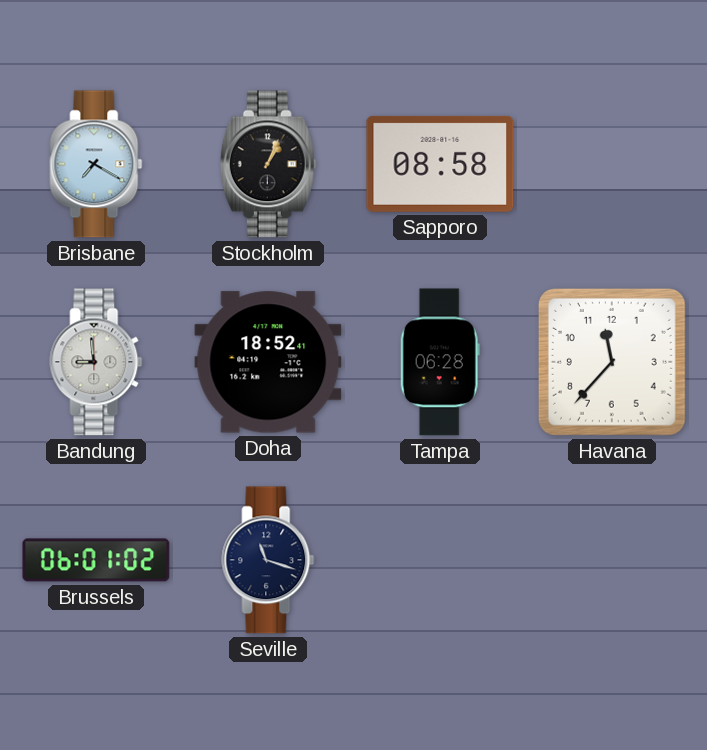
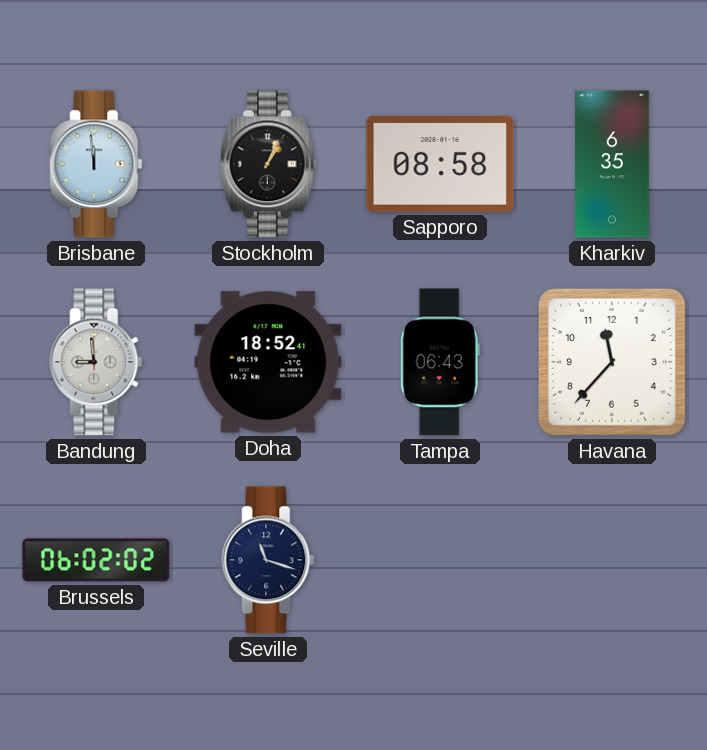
Brisbane: 7:20 -> 11:59
Kharkiv: none -> 6:35
Tampa: 06:28 -> 06:43
Brussels: 06:01 -> 06:02
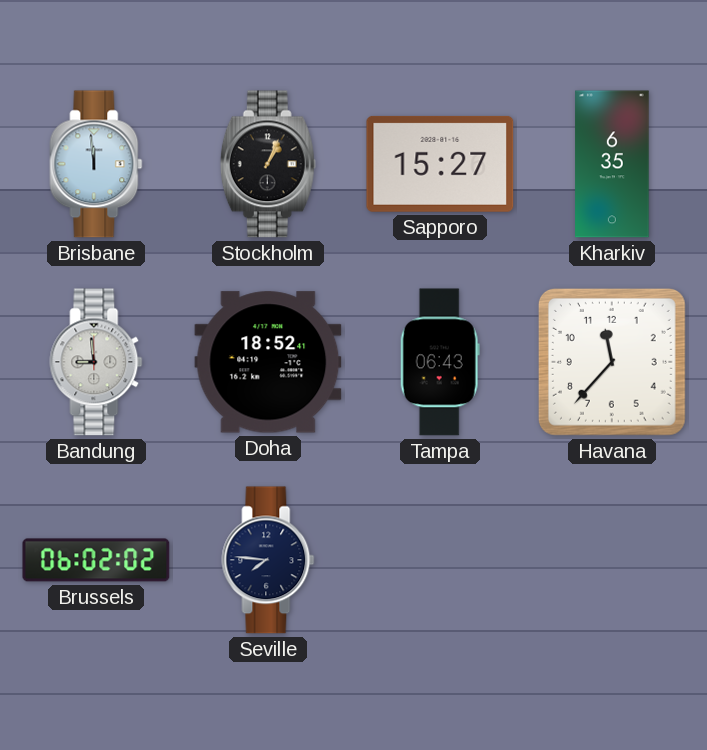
Sapporo: 08:58 -> 15:27
Seville: 11:18 -> 7:46
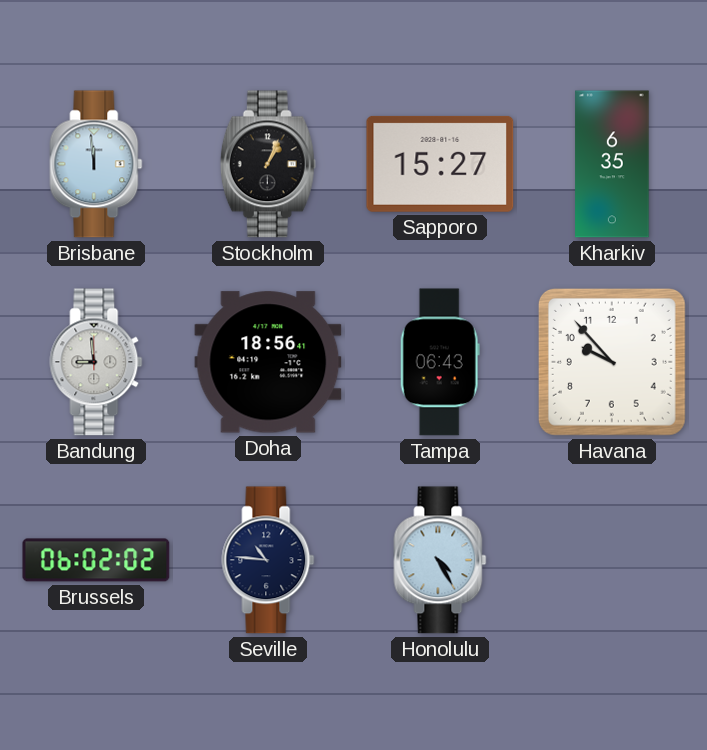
Doha: 18:52 -> 18:56
Havana: 11:37 -> 9:53
Seville: 7:46 -> 10:46
Honolulu: none -> 4:25
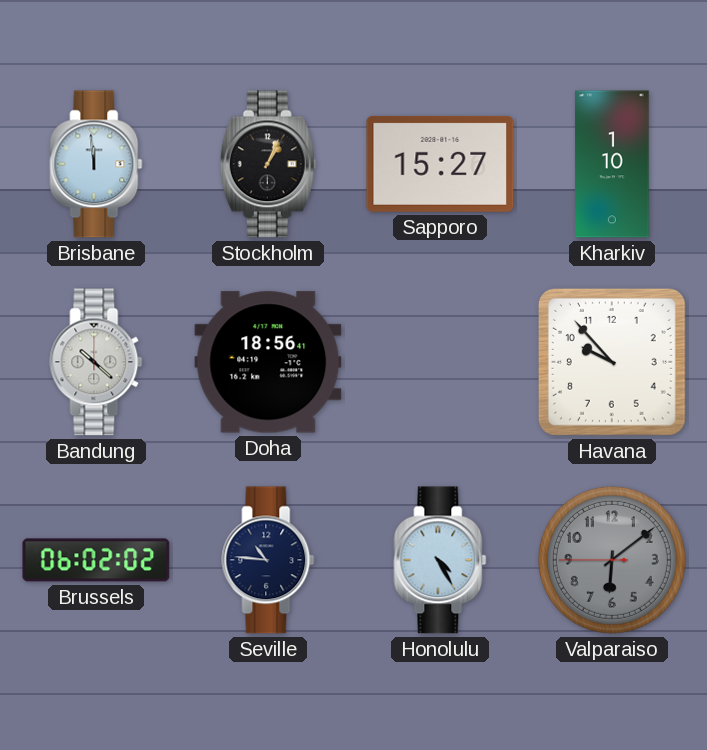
Kharkiv: 6:35 -> 1:10
Bandung: 8:59 -> 10:22
Tampa: 06:43 -> none
Valparaiso: none -> 6:08
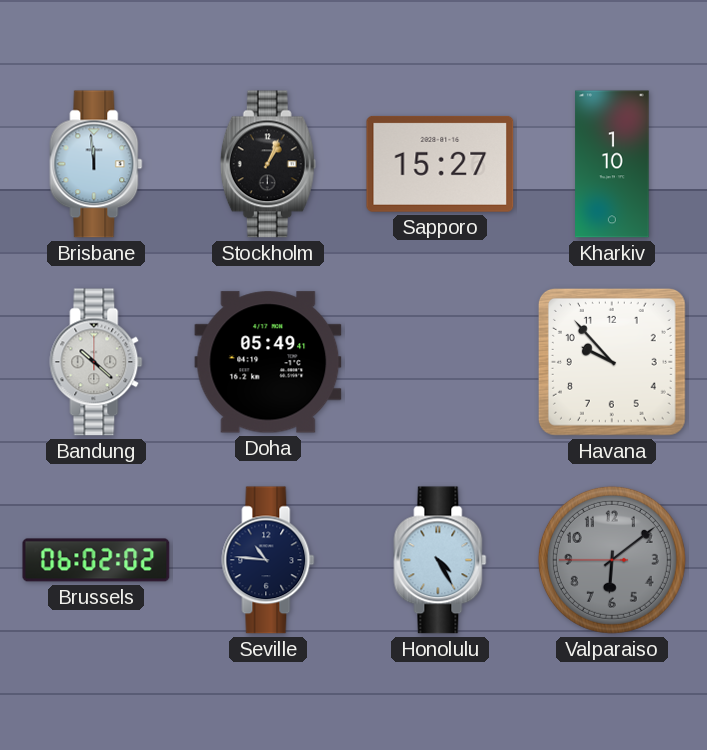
Doha: 18:56 -> 05:49
